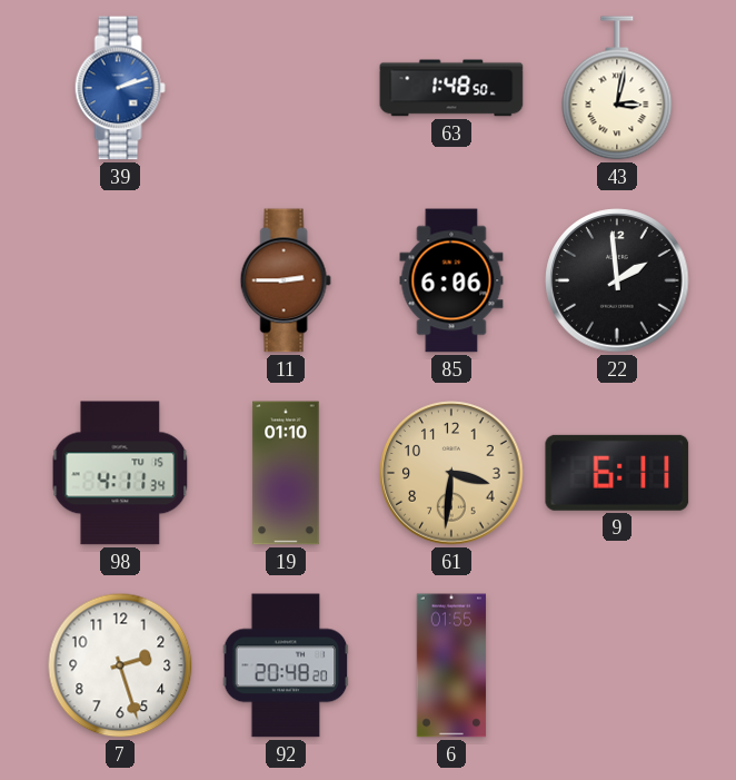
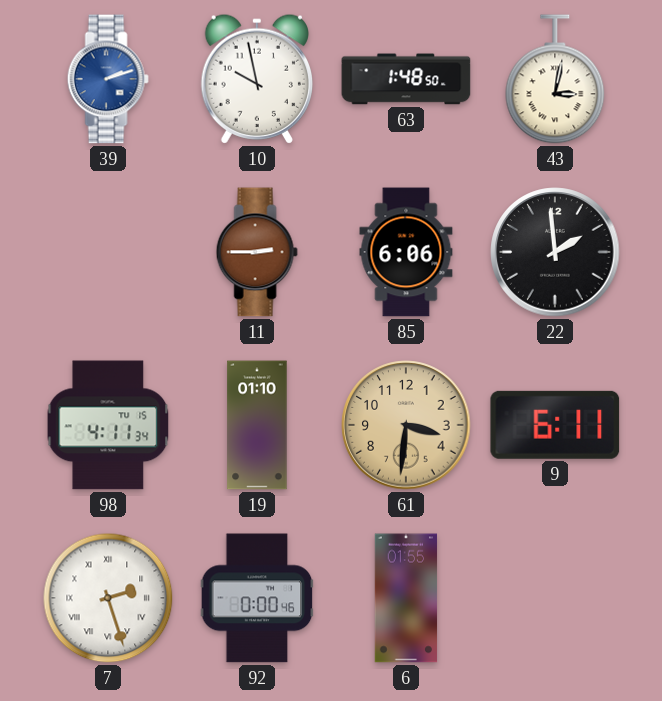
10: none -> 9:58
7 numerals: Arabic -> Roman
92: 20:48 -> 0:00
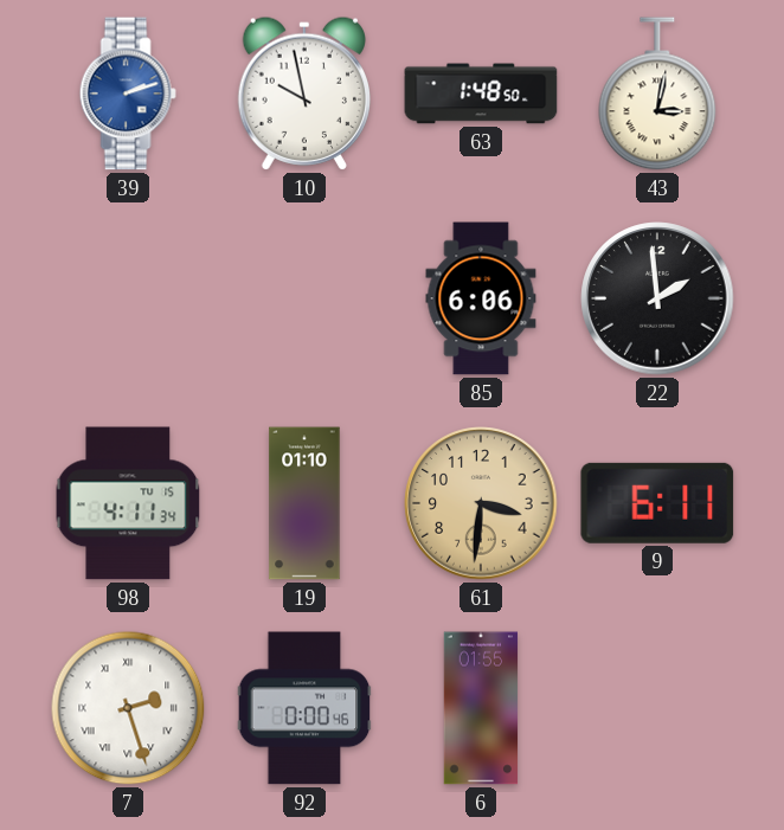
11: 2:45 -> none
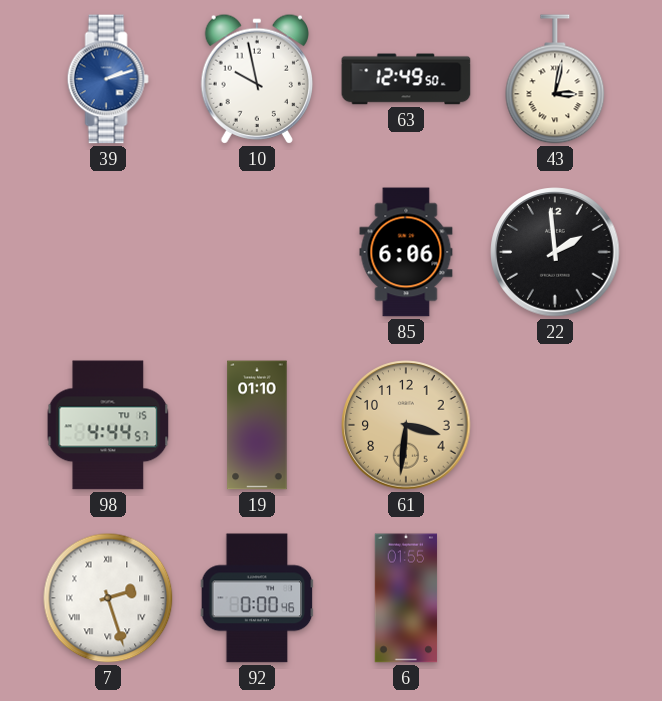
63: 1:48 -> 12:49
98: 4:11 -> 4:44
9: 6:11 -> none
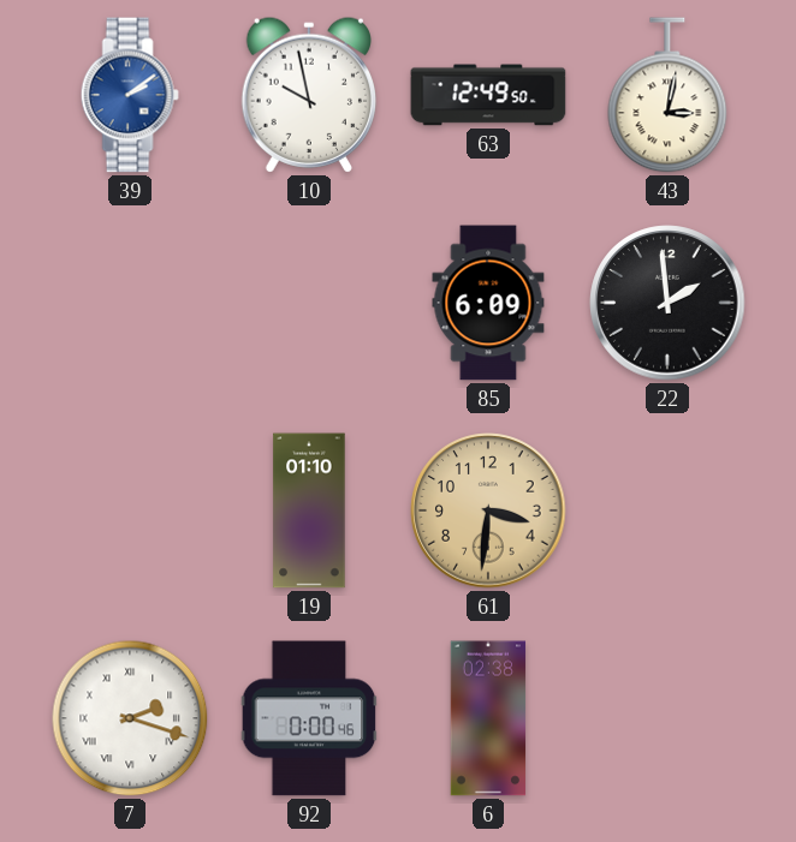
39: 2:12 -> 2:09
85: 6:06 -> 6:09
98: 4:44 -> none
7: 2:27 -> 2:18
6: 01:55 -> 02:38
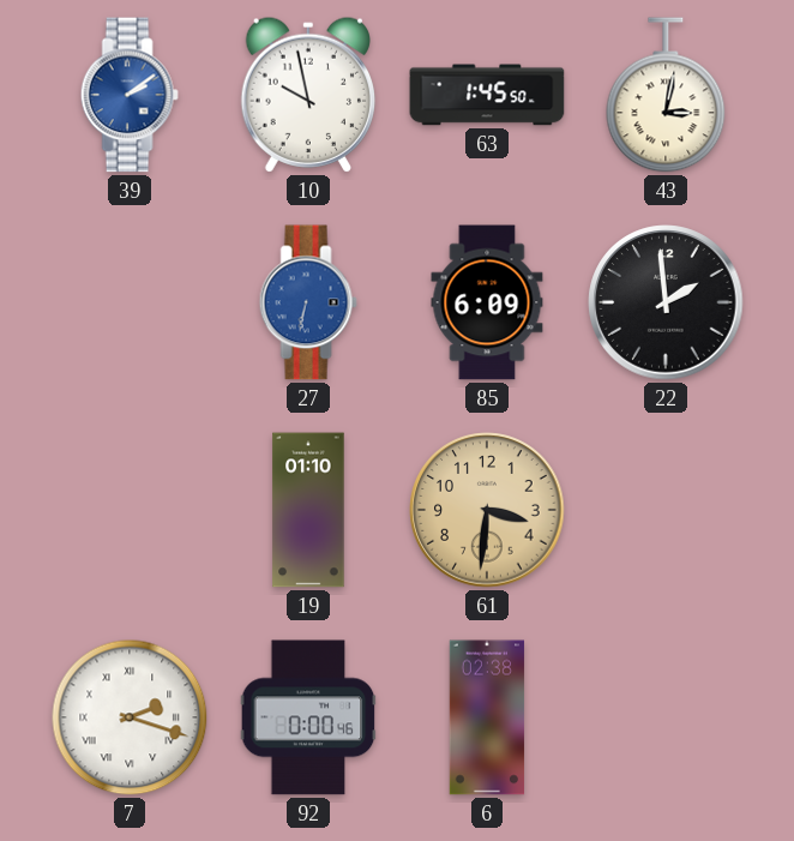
63: 12:49 -> 1:45
27: none -> 6:32
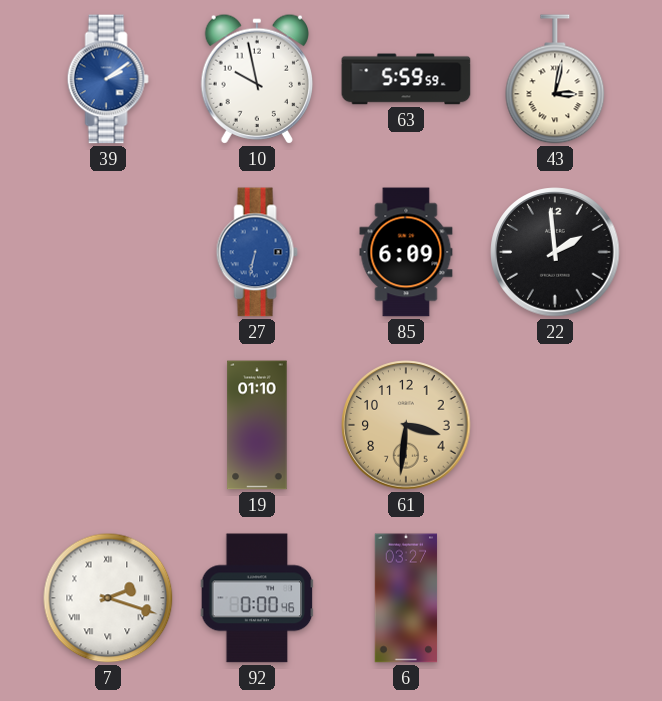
63: 1:45 -> 5:59
6: 02:38 -> 03:27
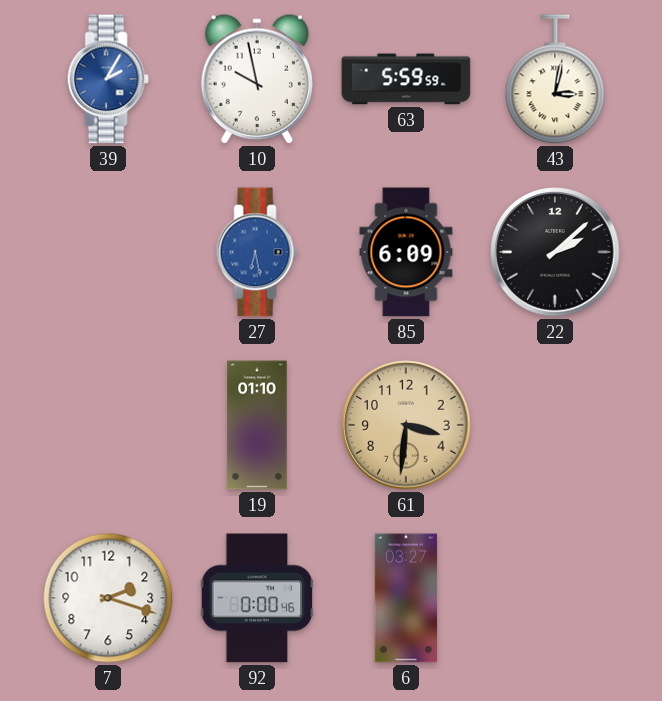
39: 2:09 -> 2:05
27: 6:32 -> 6:28
22: 1:59 -> 2:08
7 numerals: Roman -> Arabic
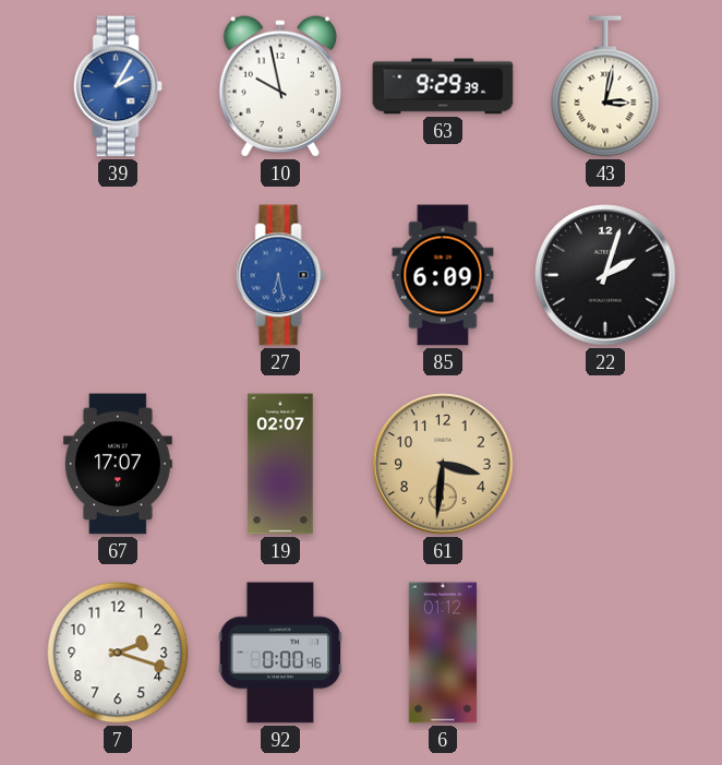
63: 5:59 -> 9:29
22: 2:08 -> 2:03
67: none -> 17:07
19: 01:10 -> 02:07
6: 03:27 -> 01:12
